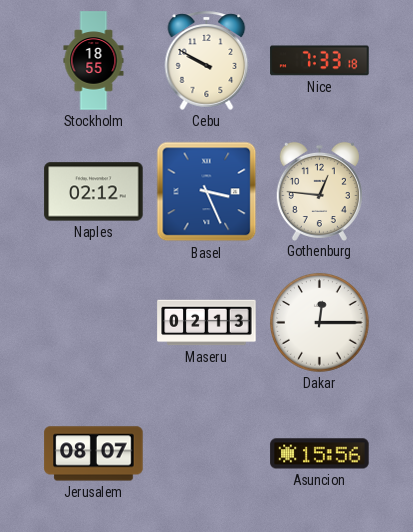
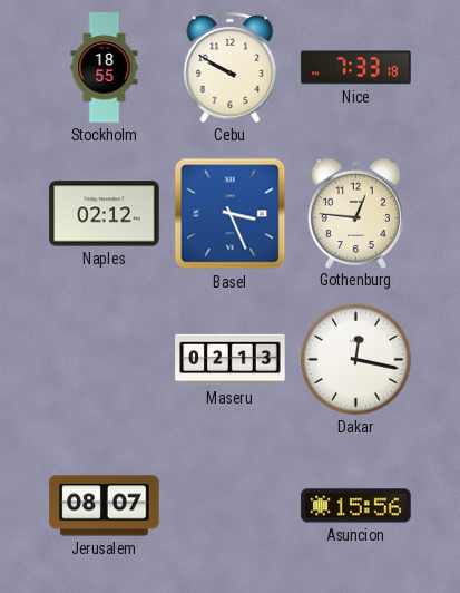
Dakar: 12:15 -> 12:17
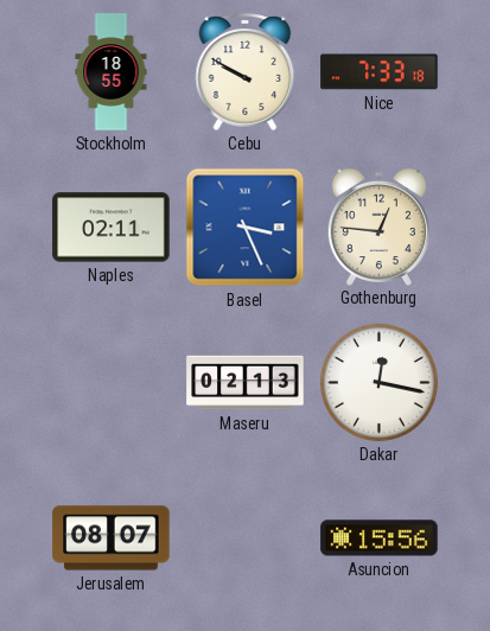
Naples: 02:12 -> 02:11
